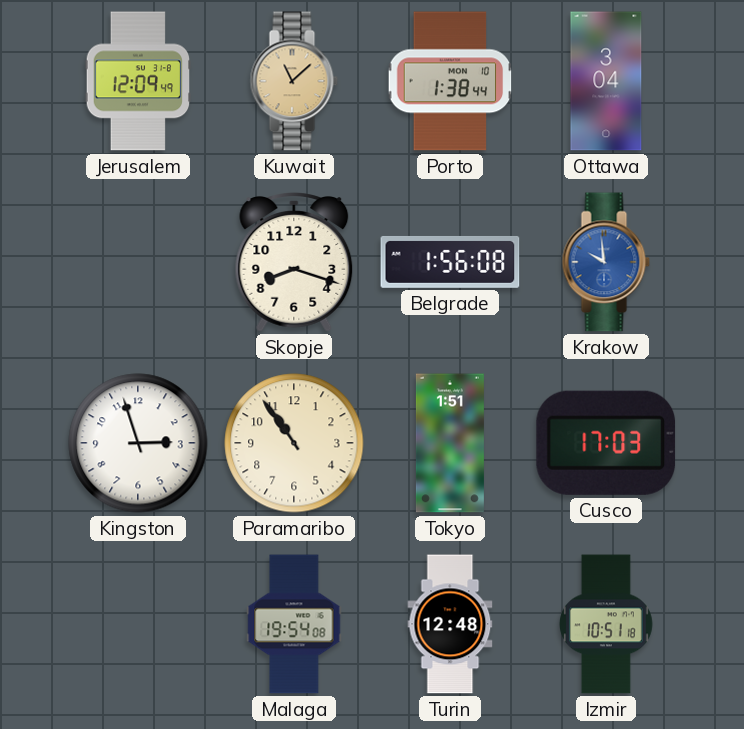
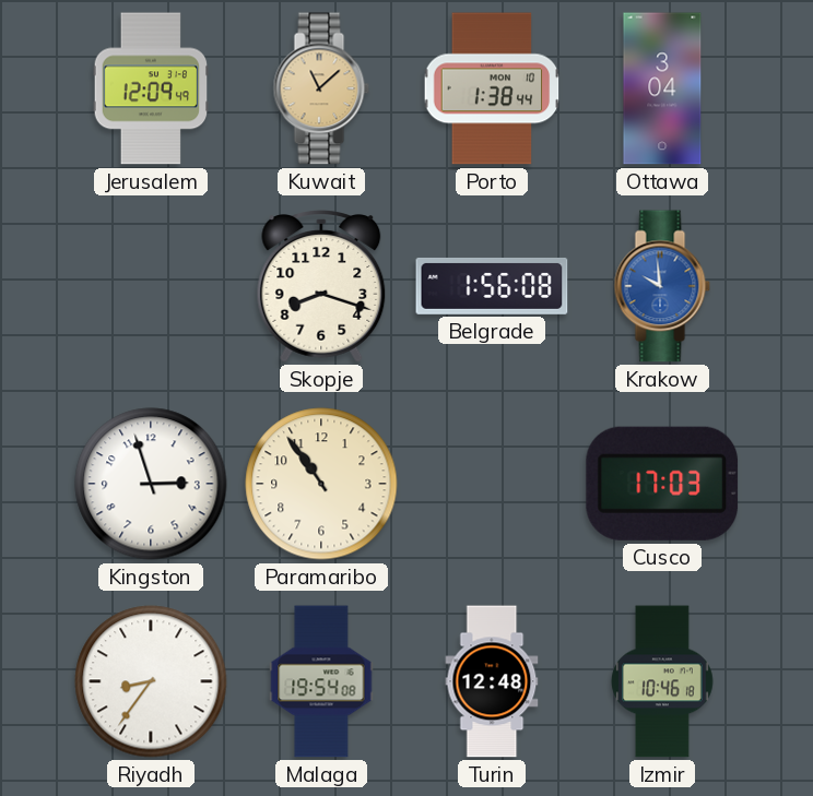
Tokyo: 1:51 -> none
Riyadh: none -> 8:36
Izmir: 10:51 -> 10:46
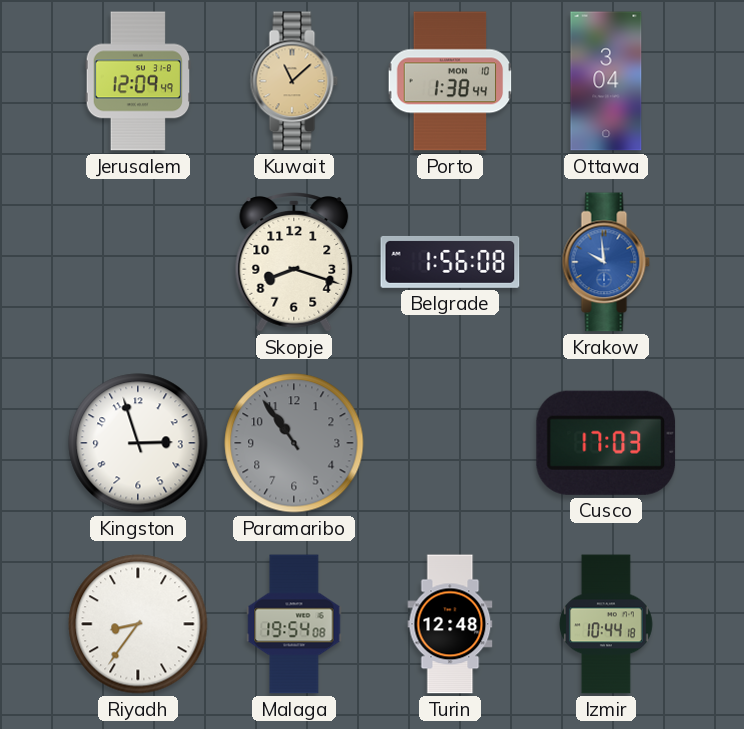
Paramaribo dial: cream -> grey
Izmir: 10:46 -> 10:44
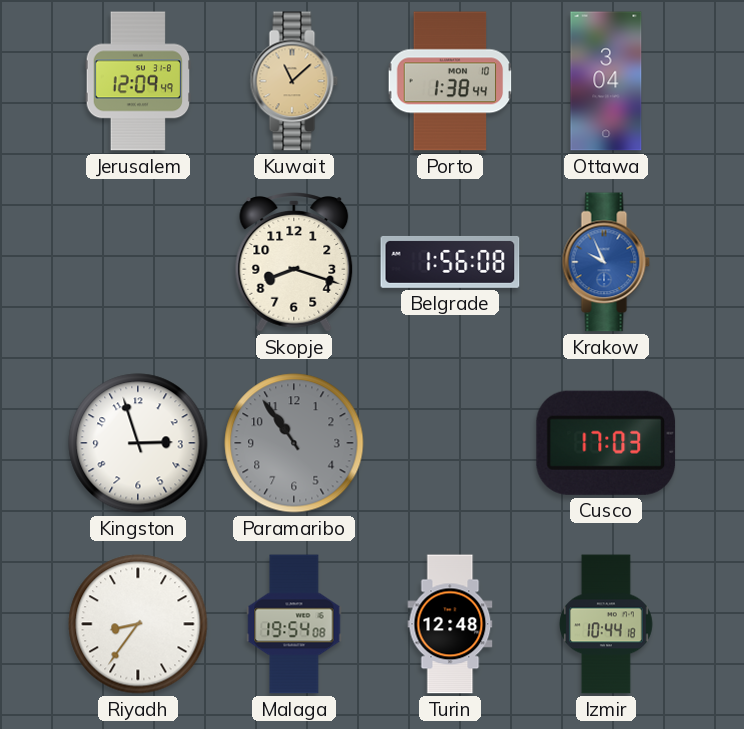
Krakow: 9:59 -> 9:56
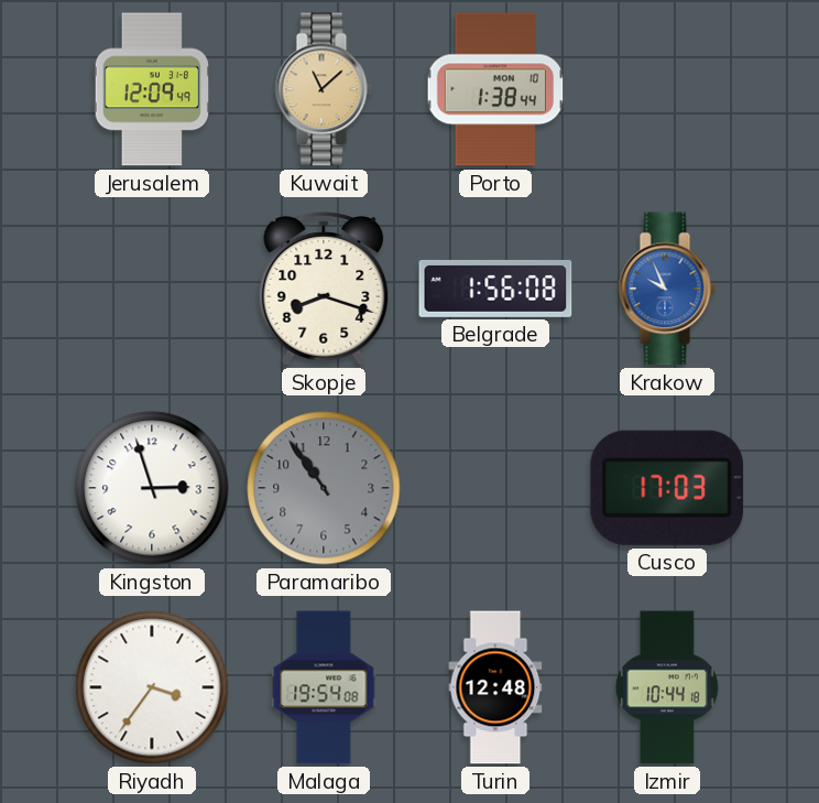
Ottawa: 3:04 -> none
Riyadh: 8:36 -> 3:36
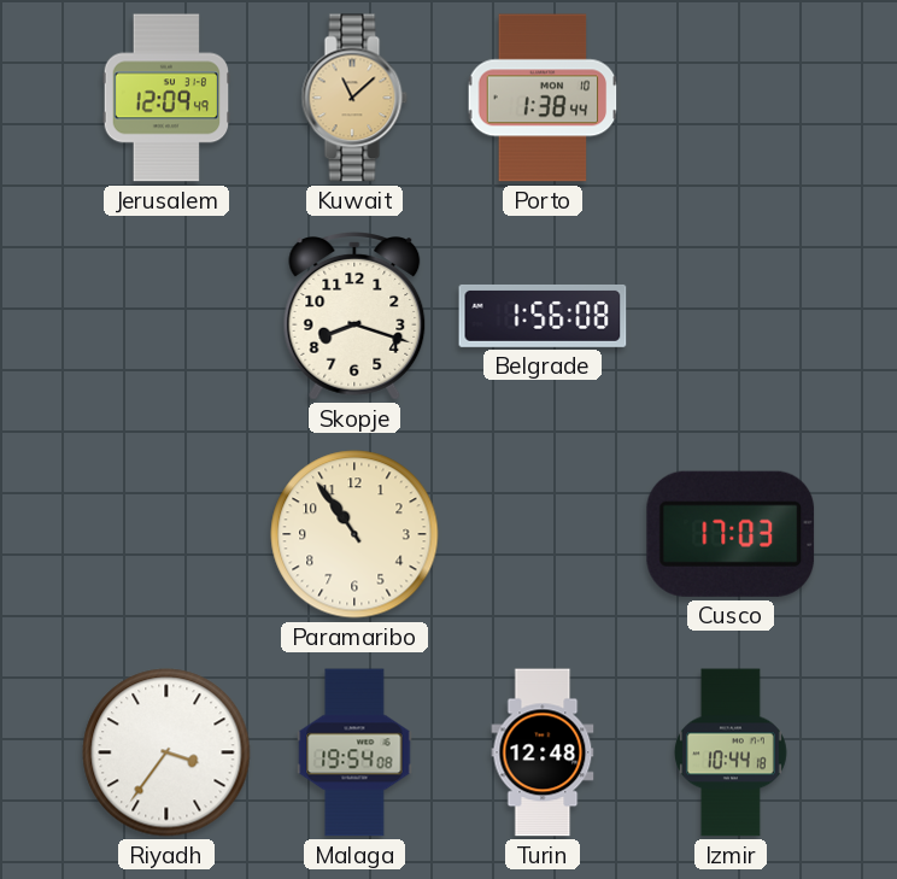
Krakow: 9:56 -> none
Kingston: 2:57 -> none
Paramaribo dial: grey -> cream
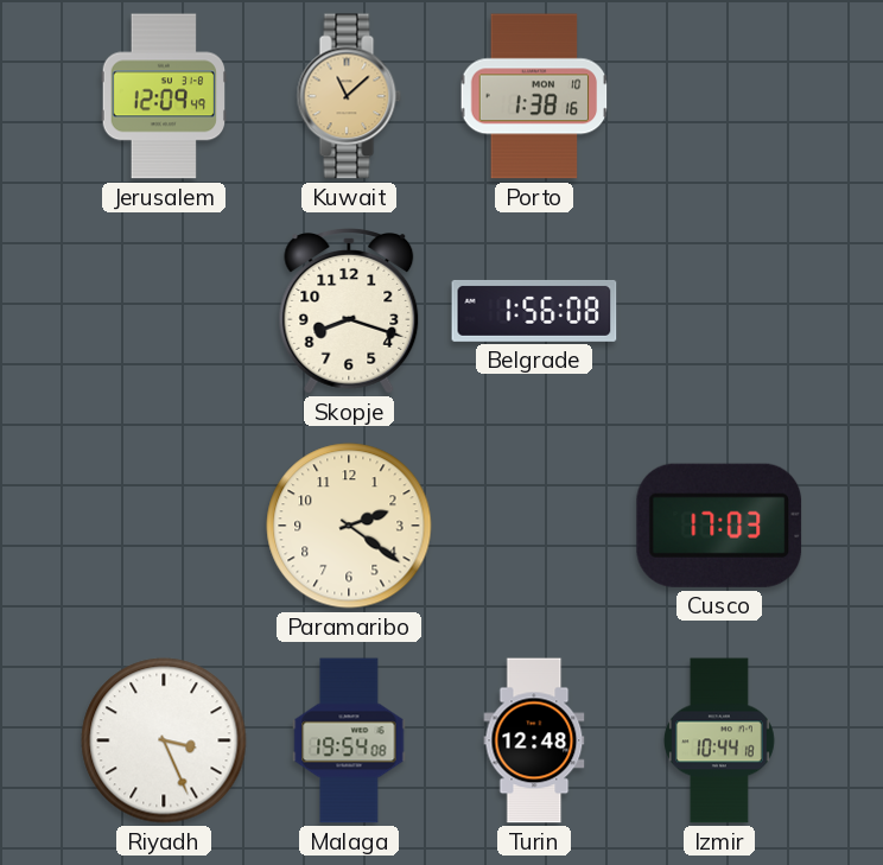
Porto: 1:38:44 -> 1:38:16
Paramaribo: 10:54 -> 2:21
Riyadh: 3:36 -> 3:26
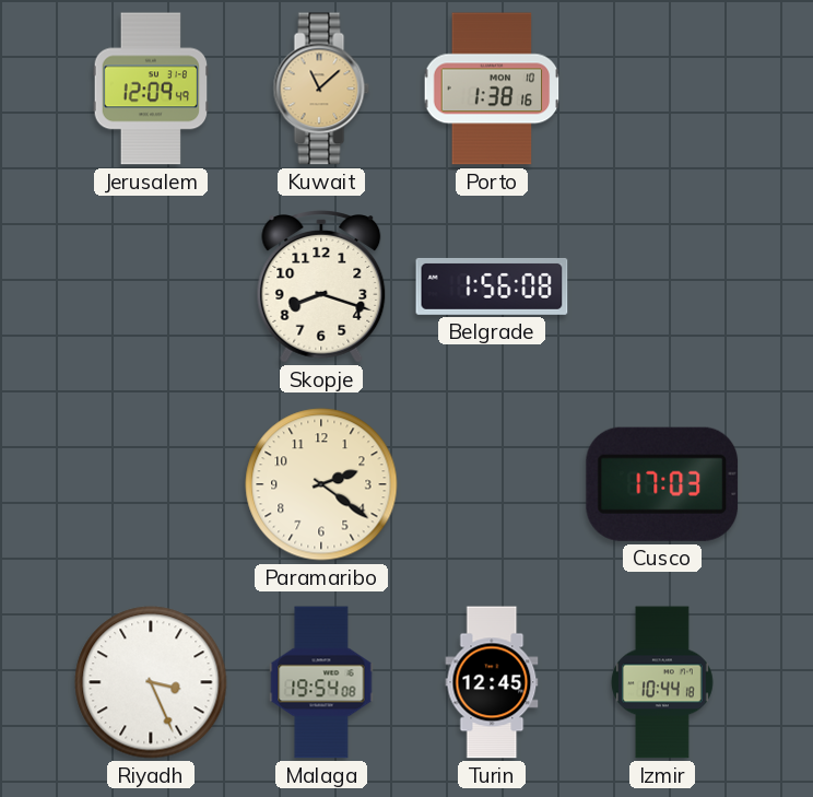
Turin: 12:48 -> 12:45
